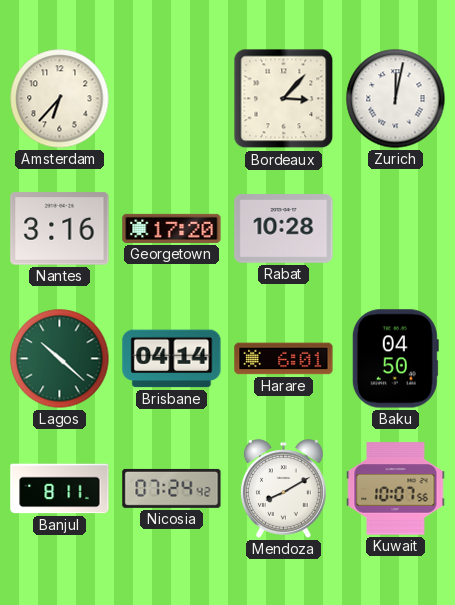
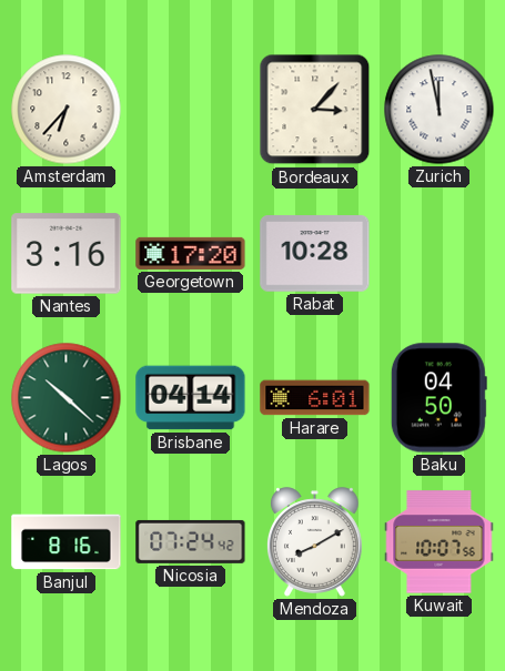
Zurich: 12:02 -> 11:58
Banjul: 8:11 -> 8:16
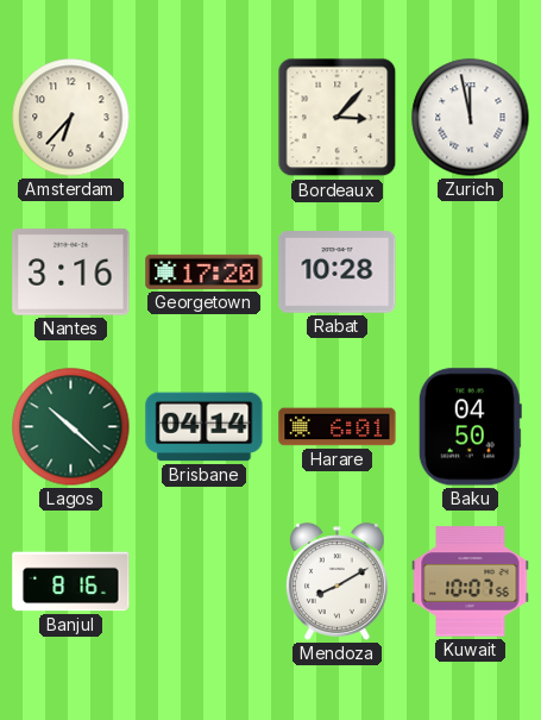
Nicosia: 07:24 -> none
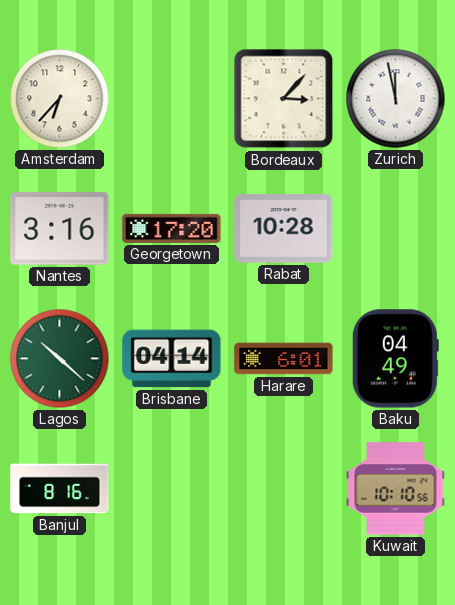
Baku: 04:50 -> 04:49
Mendoza: 8:10 -> none
Kuwait: 10:07 -> 10:10
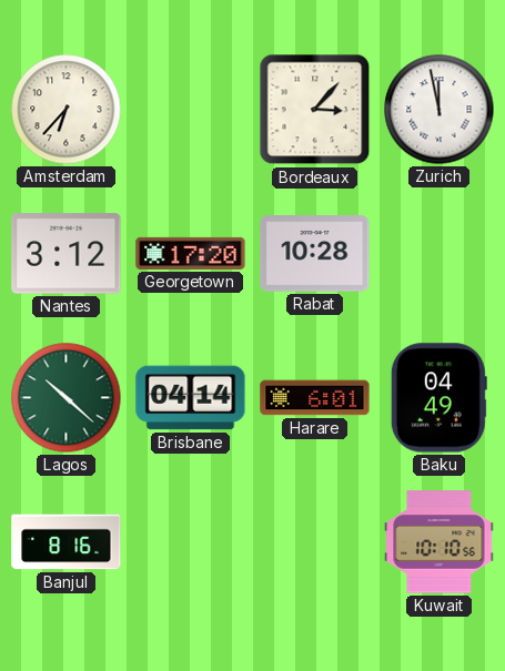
Nantes: 3:16 -> 3:12
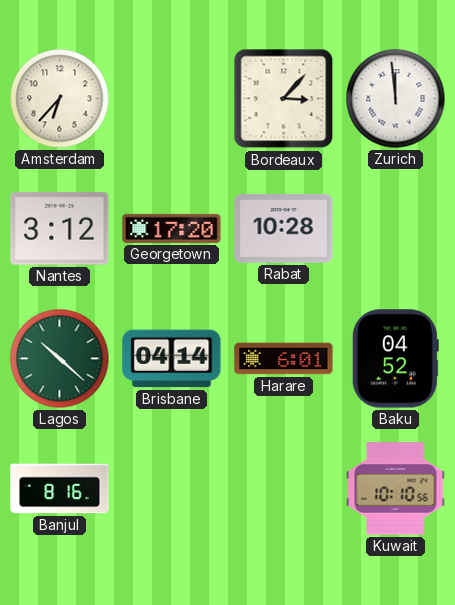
Zurich: 11:58 -> 11:59
Baku: 04:49 -> 04:52
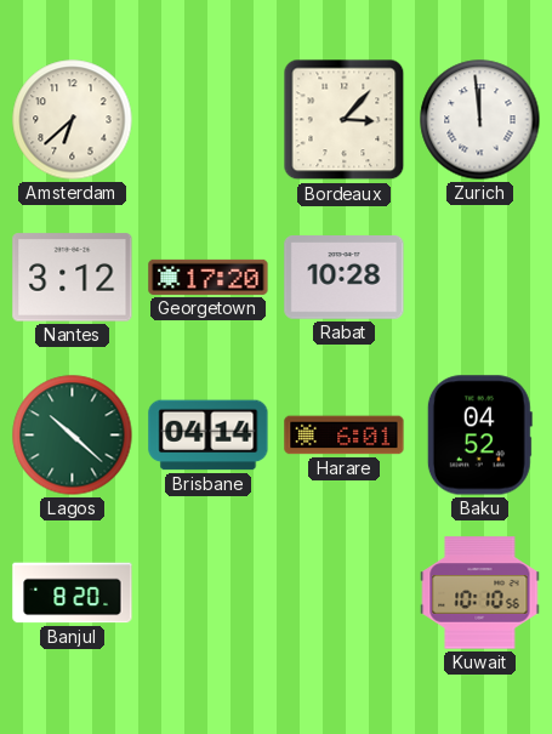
Amsterdam: 6:37 -> 6:38
Banjul: 8:16 -> 8:20
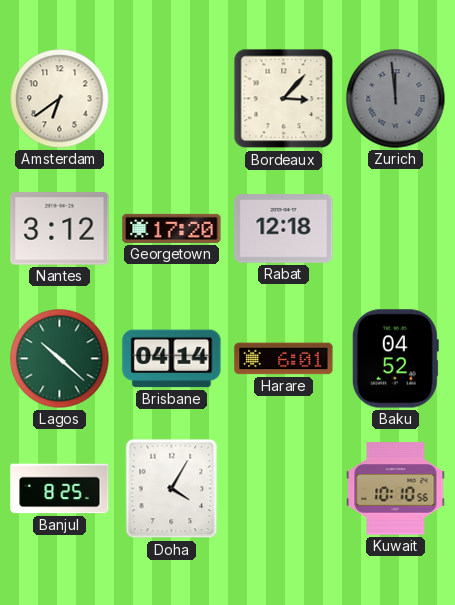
Amsterdam: 6:38 -> 6:39
Zurich dial: white -> grey
Rabat: 10:28 -> 12:18
Banjul: 8:20 -> 8:25
Doha: none -> 4:05
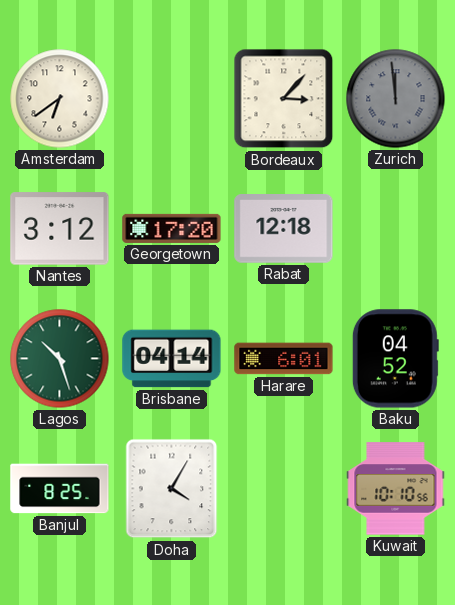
Lagos: 10:22 -> 10:27
